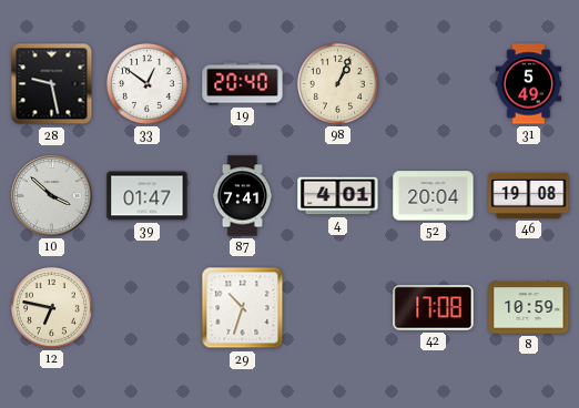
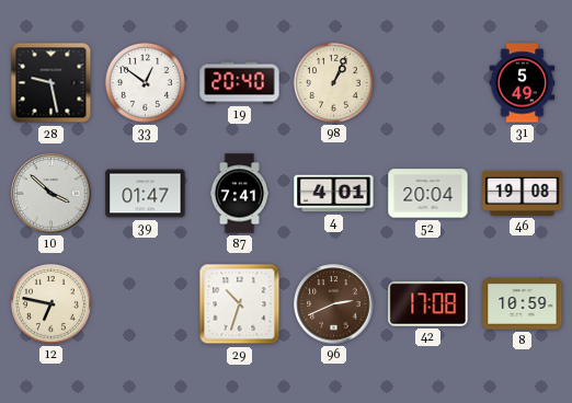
96: none -> 2:41
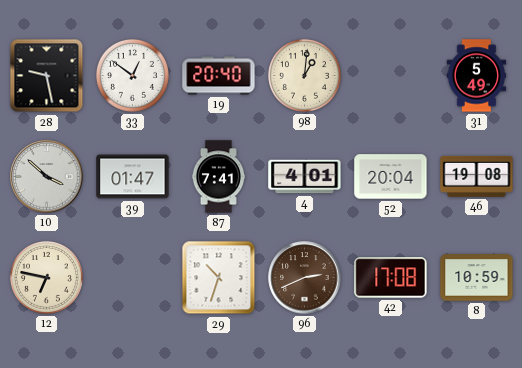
98: 1:04 -> 1:01
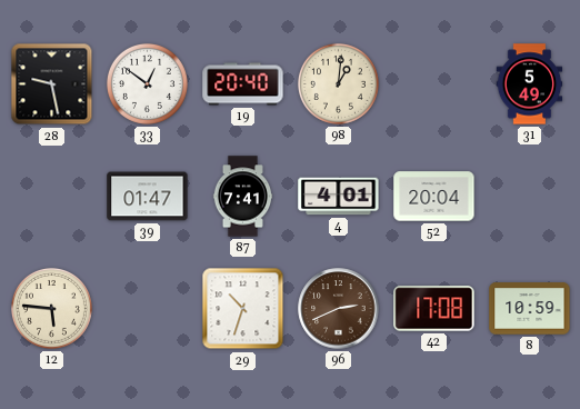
10: 3:52 -> none
46: 19:08 -> none
12: 6:47 -> 5:46
